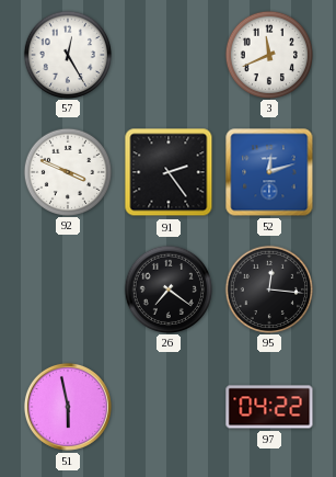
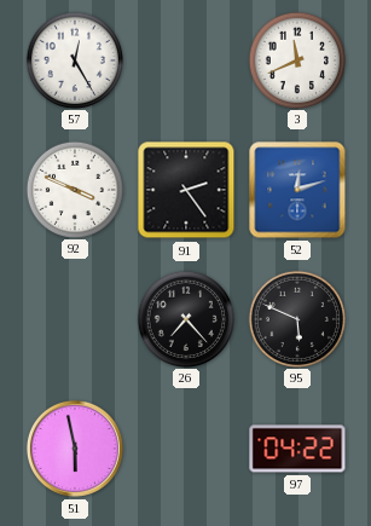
26: 7:21 -> 7:23
95: 12:16 -> 5:49
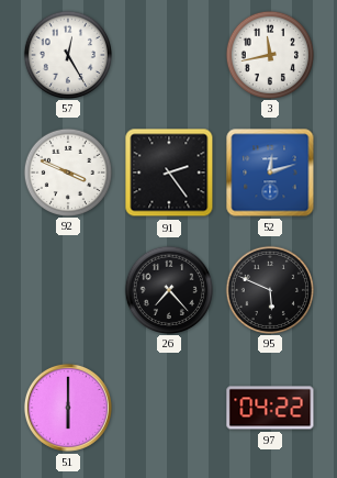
3: 11:41 -> 11:43
51: 5:58 -> 6:00
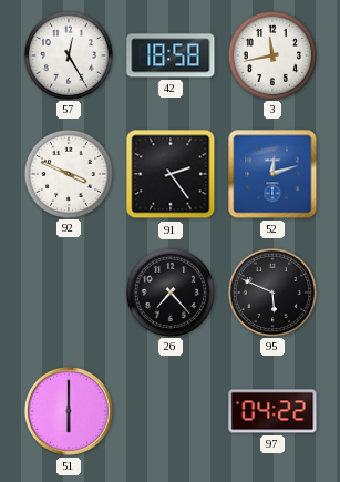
42: none -> 18:58
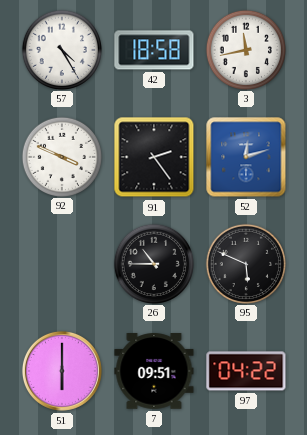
57: 12:25 -> 4:25
26: 7:23 -> 10:45
7: none -> 09:51
